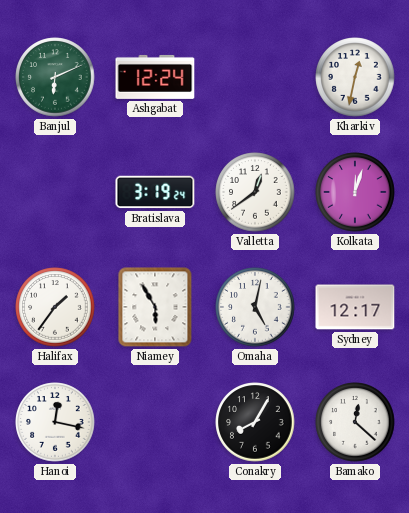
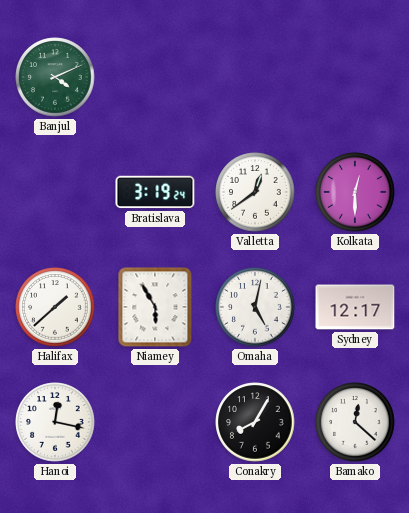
Banjul: 6:11 -> 4:11
Ashgabat: 12:24 -> none
Kharkiv: 12:32 -> none
Kolkata: 12:03 -> 12:30
Halifax: 1:36 -> 1:38
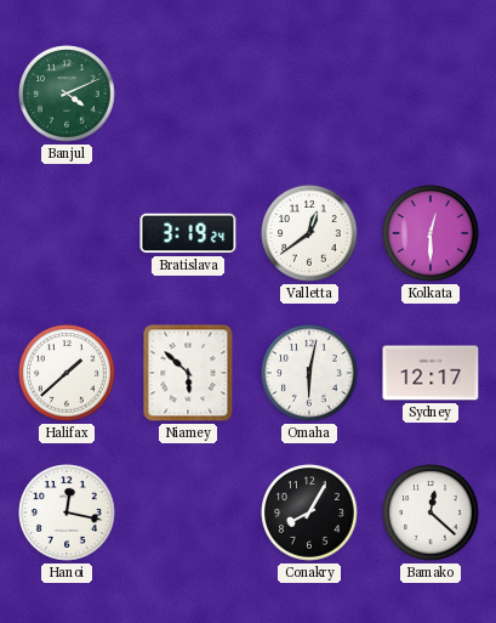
Niamey: 5:55 -> 5:52
Omaha: 5:02 -> 6:02
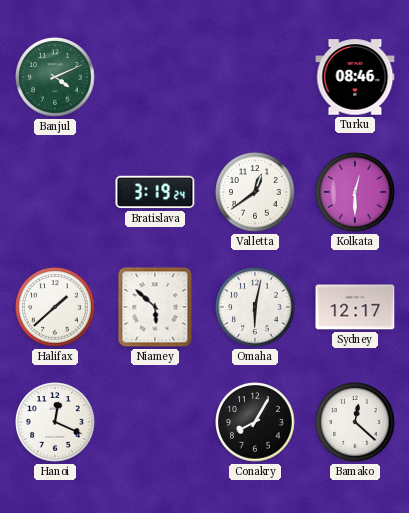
Turku: none -> 08:46
Hanoi: 12:17 -> 12:19
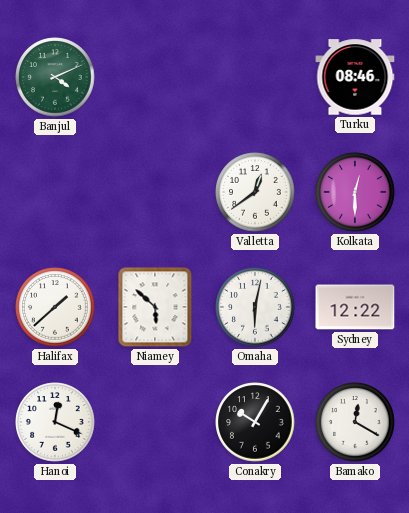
Bratislava: 3:19 -> none
Sydney: 12:17 -> 12:22
Conakry: 8:05 -> 10:05
Bamako: 12:22 -> 12:20
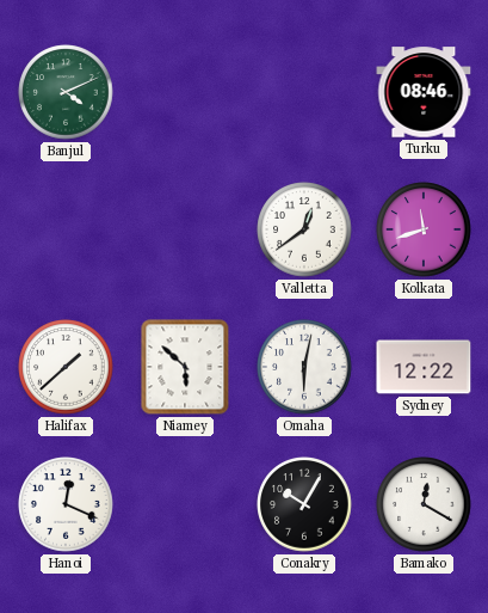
Kolkata: 12:30 -> 11:42
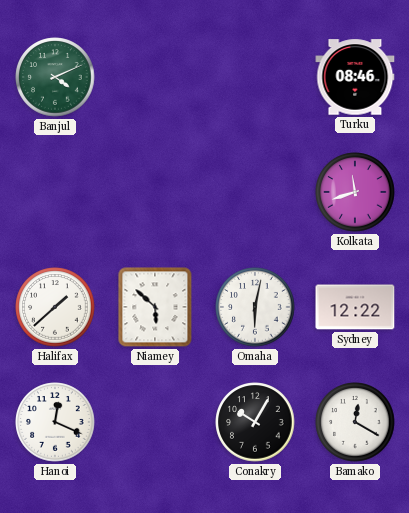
Valletta: 12:39 -> none
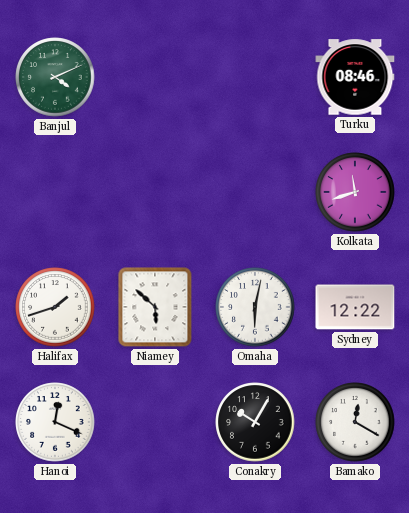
Halifax: 1:38 -> 1:42
